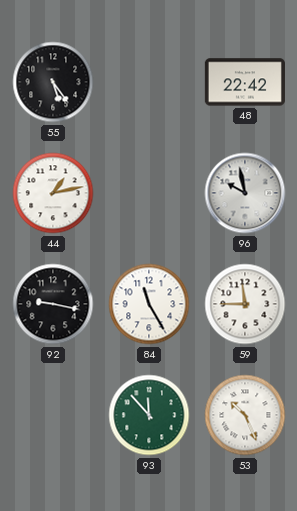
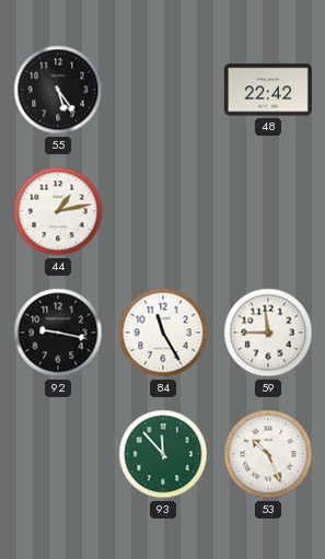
96: 9:58 -> none
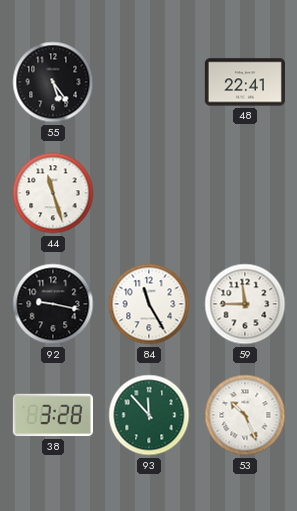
48: 22:42 -> 22:41
44: 1:13 -> 11:27
38: none -> 3:28
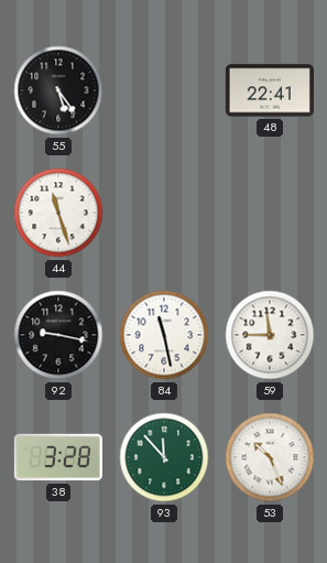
84: 11:25 -> 11:28
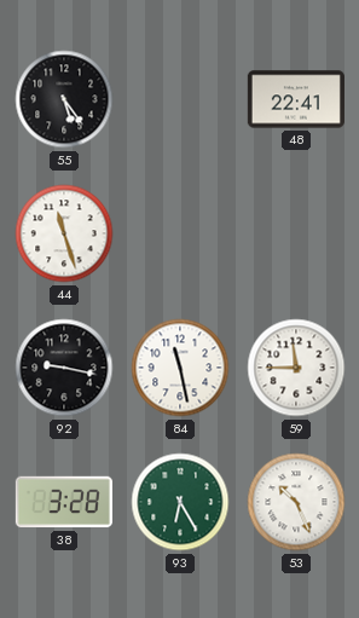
93: 11:53 -> 6:25
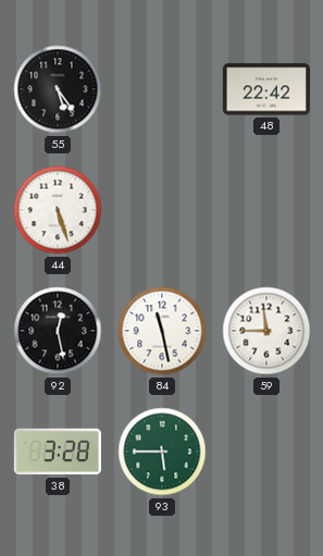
48: 22:41 -> 22:42
44: 11:27 -> 5:27
92: 9:17 -> 12:28
93: 6:25 -> 5:45
53: 10:26 -> none
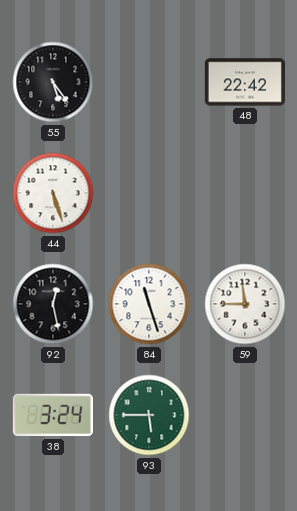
84: 11:28 -> 11:27
38: 3:28 -> 3:24
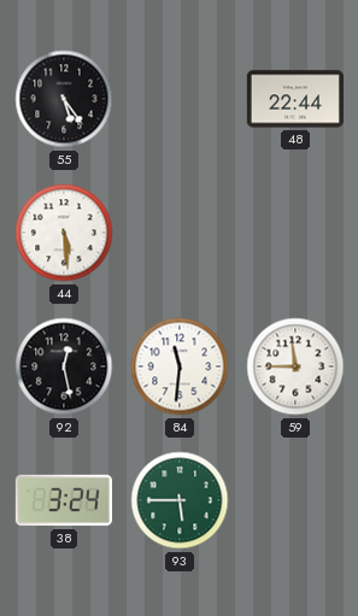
48: 22:42 -> 22:44
44: 5:27 -> 5:29
84: 11:27 -> 11:31
